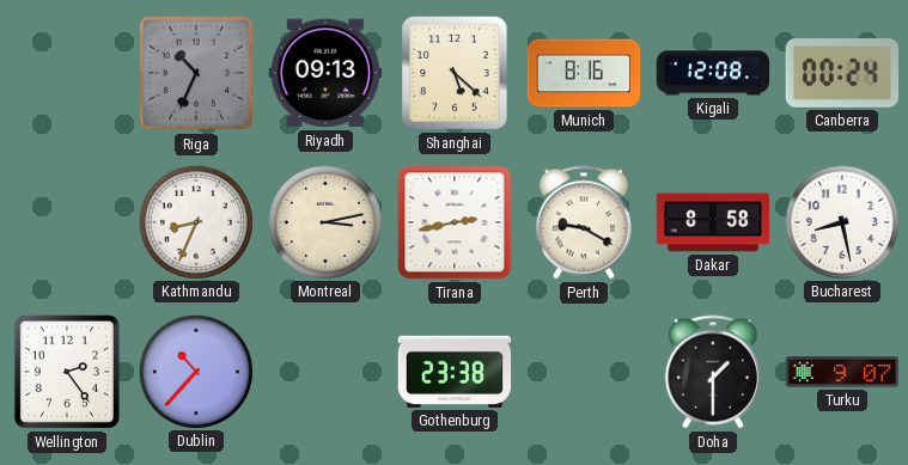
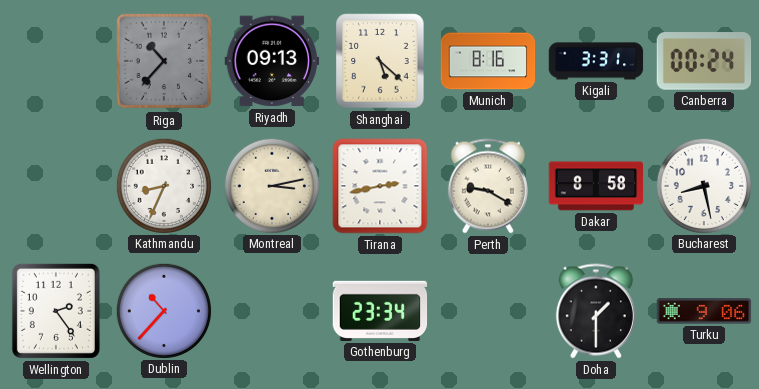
Riga: 10:34 -> 10:37
Kigali: 12:08 -> 3:31
Gothenburg: 23:38 -> 23:34
Turku: 9:07 -> 9:06
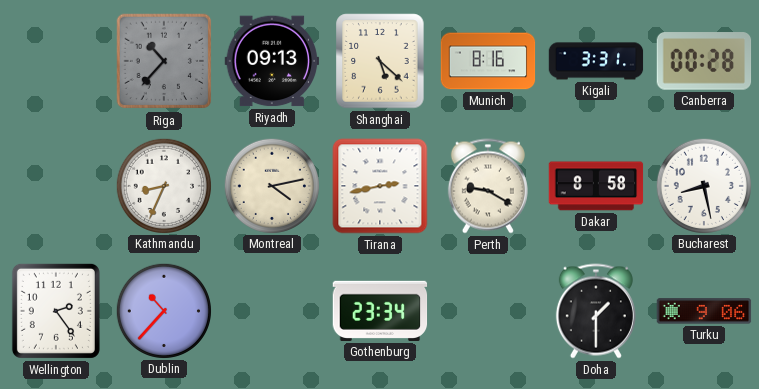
Canberra: 00:24 -> 00:28
Montreal: 3:13 -> 4:13
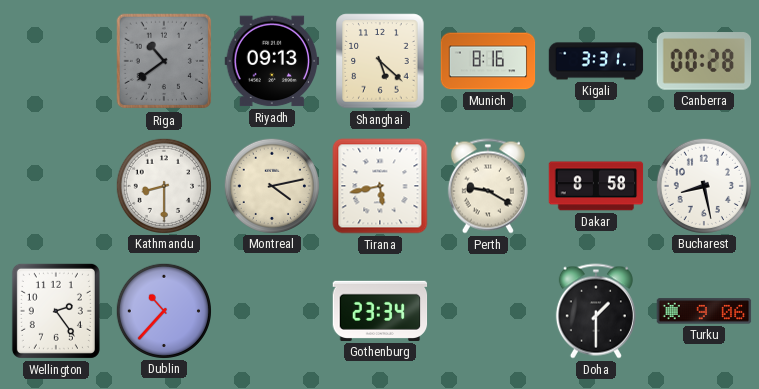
Riga: 10:37 -> 10:39
Kathmandu: 8:34 -> 8:30
Tirana: 2:43 -> 5:43
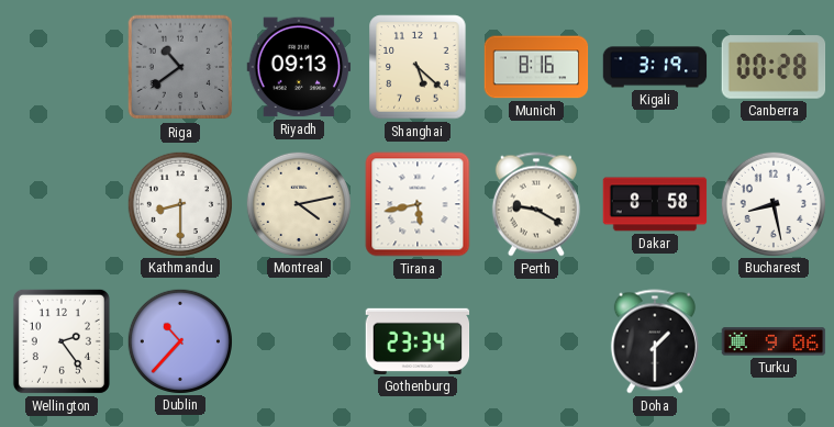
Kigali: 3:31 -> 3:19
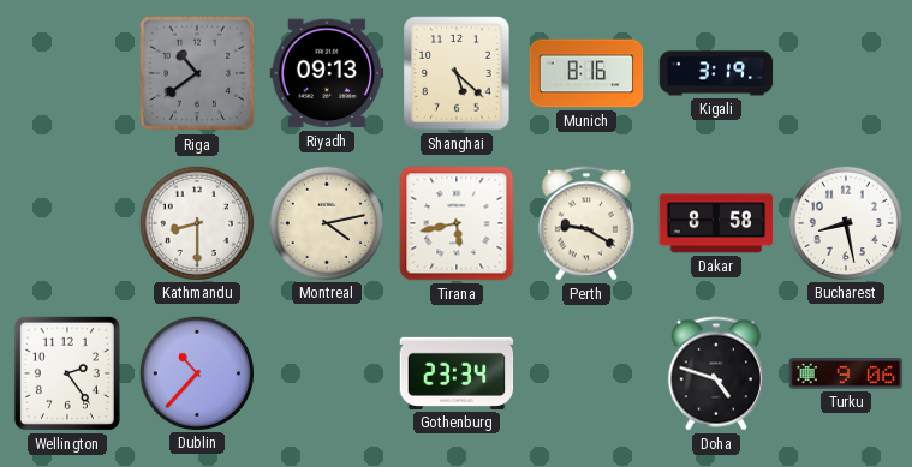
Canberra: 00:28 -> none
Doha: 1:30 -> 4:48
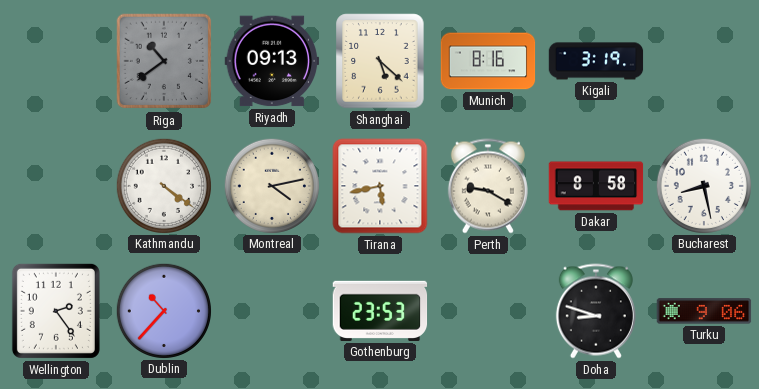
Kathmandu: 8:30 -> 4:21
Gothenburg: 23:34 -> 23:53
Doha: 4:48 -> 8:48
